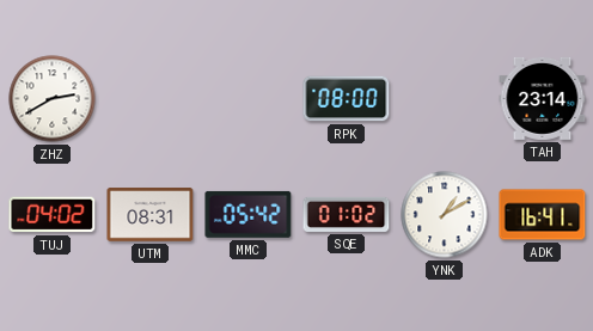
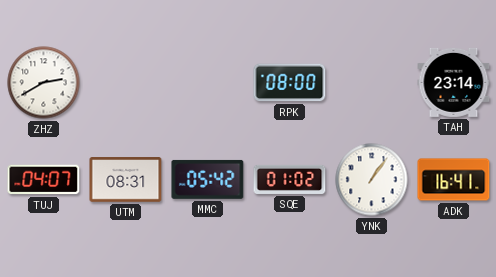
TUJ: 04:02 -> 04:07
YNK: 1:10 -> 1:06
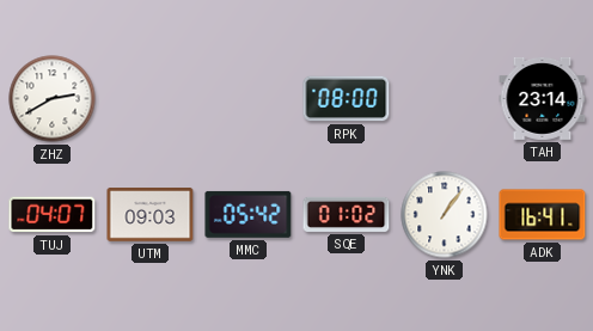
UTM: 08:31 -> 09:03
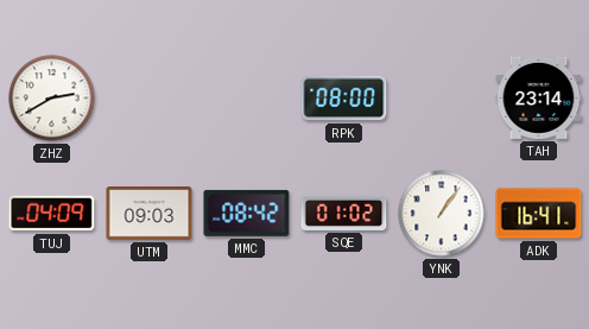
TUJ: 04:07 -> 04:09
MMC: 05:42 -> 08:42
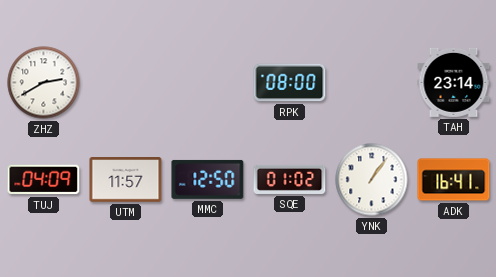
UTM: 09:03 -> 11:57
MMC: 08:42 -> 12:50
